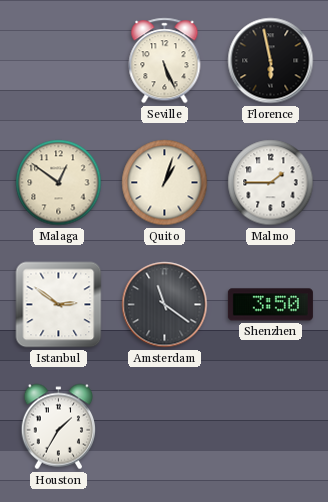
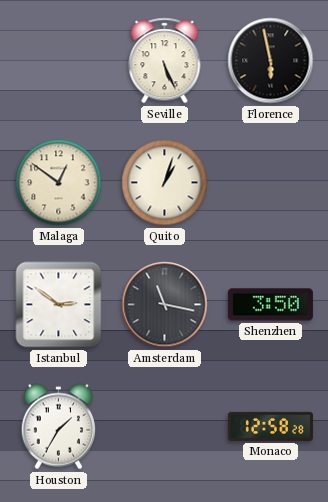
Malmo: 1:45 -> none
Amsterdam: 11:21 -> 11:17
Monaco: none -> 12:58
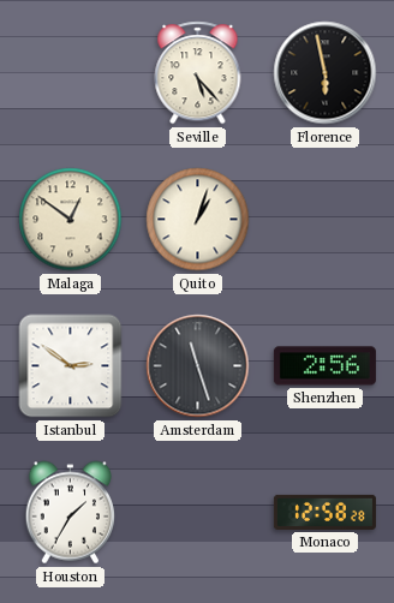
Seville: 5:26 -> 5:23
Amsterdam: 11:17 -> 11:27
Shenzhen: 3:50 -> 2:56
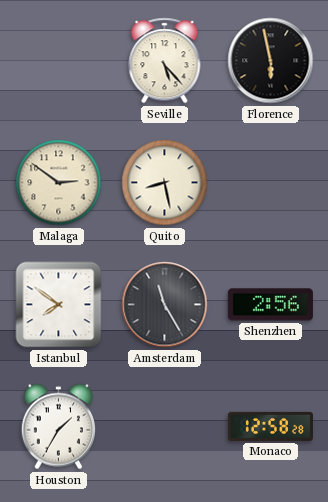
Malaga: 12:51 -> 2:51
Quito: 1:03 -> 8:28
Istanbul: 2:51 -> 7:51
Amsterdam: 11:27 -> 11:25
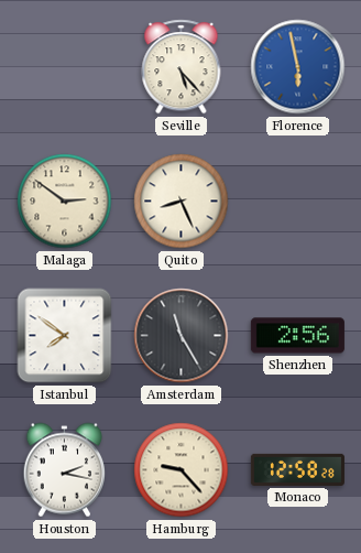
Florence dial: black -> blue
Quito: 8:28 -> 8:26
Houston: 1:35 -> 2:17
Hamburg: none -> 9:23
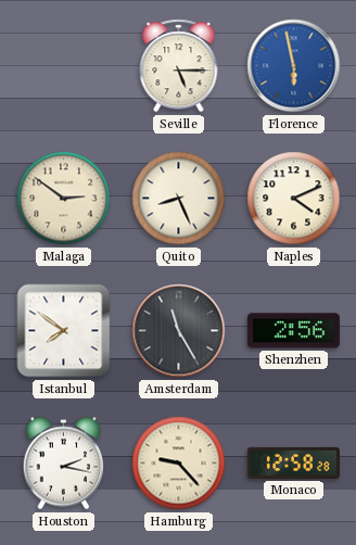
Seville: 5:23 -> 5:15
Naples: none -> 4:11
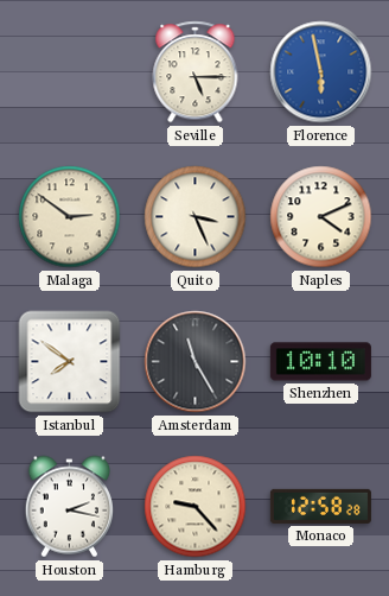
Quito: 8:26 -> 3:26
Shenzhen: 2:56 -> 10:10
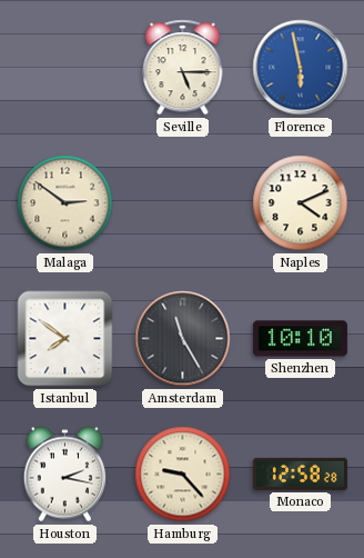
Quito: 3:26 -> none
